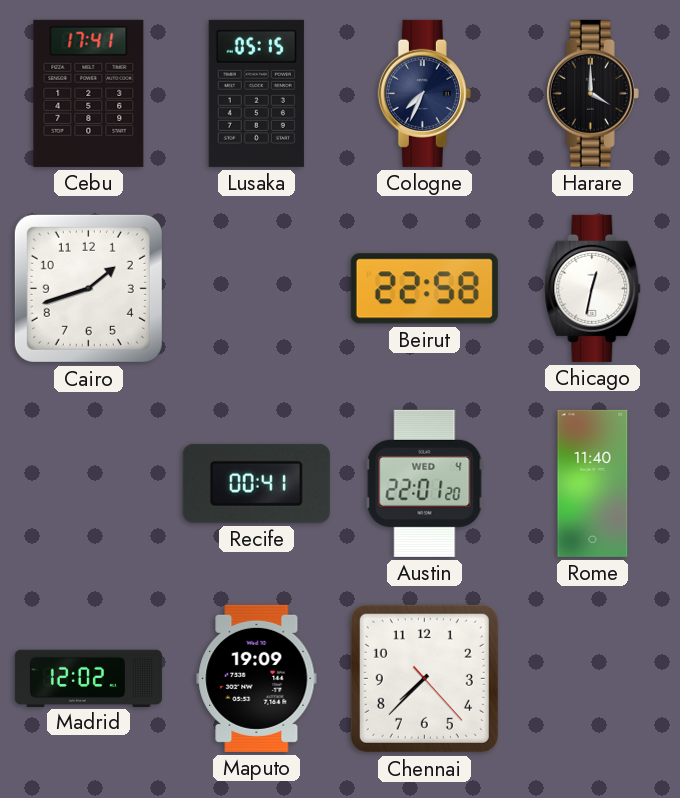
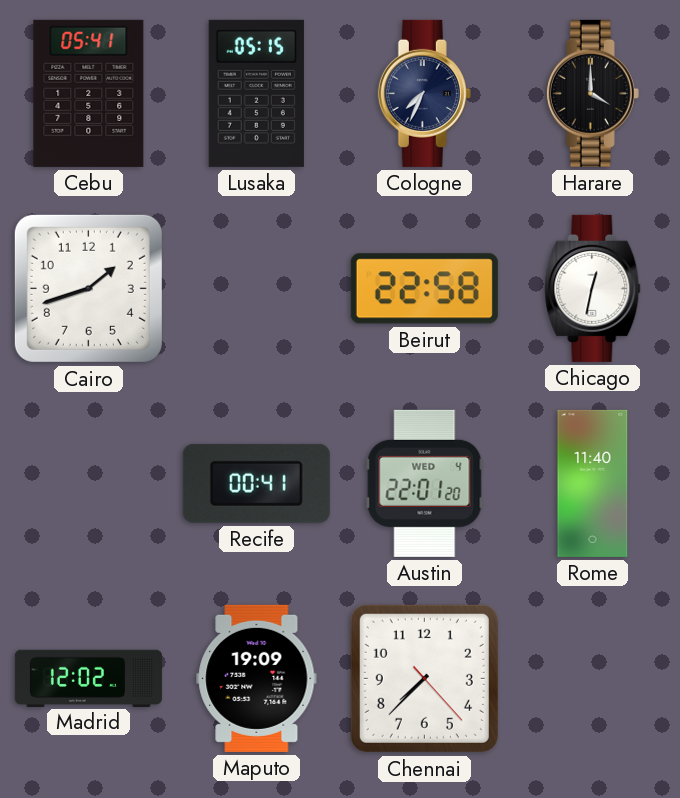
Cebu: 17:41 -> 05:41
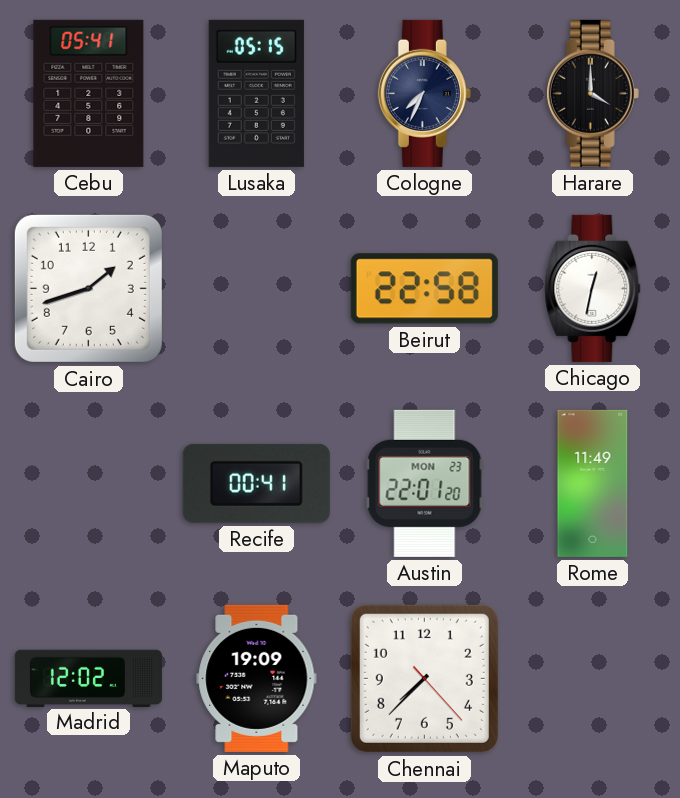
Austin date: WED 4 -> MON 23
Rome: 11:40 -> 11:49
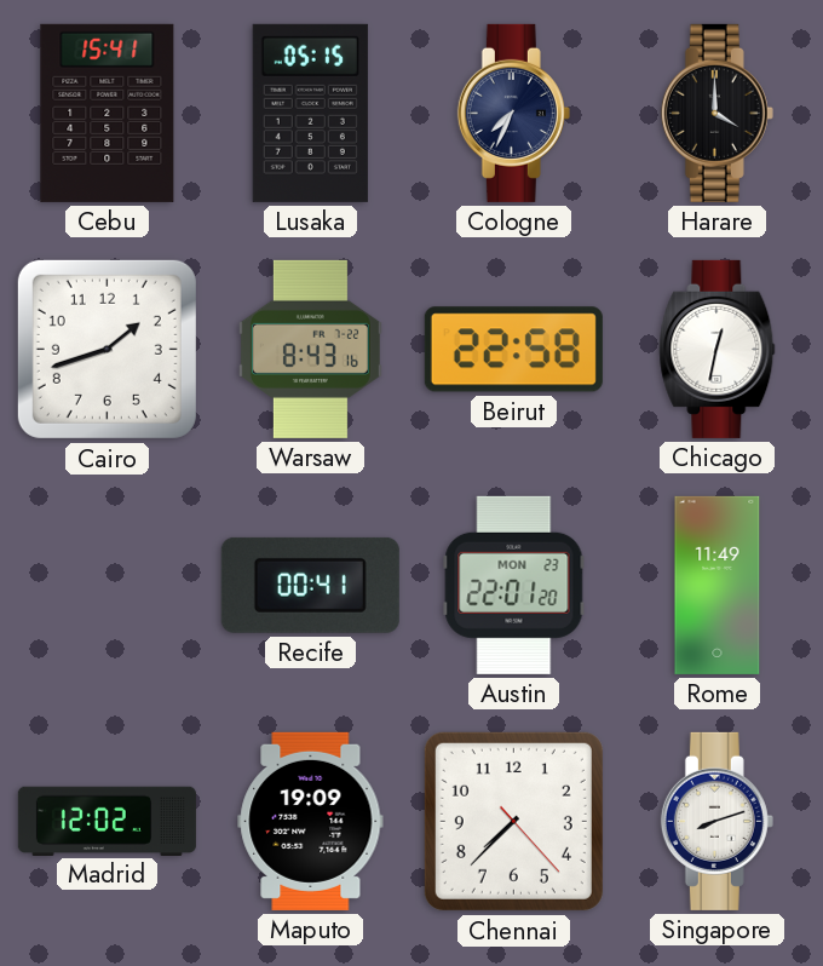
Cebu: 05:41 -> 15:41
Warsaw: none -> 8:43
Singapore: none -> 8:12
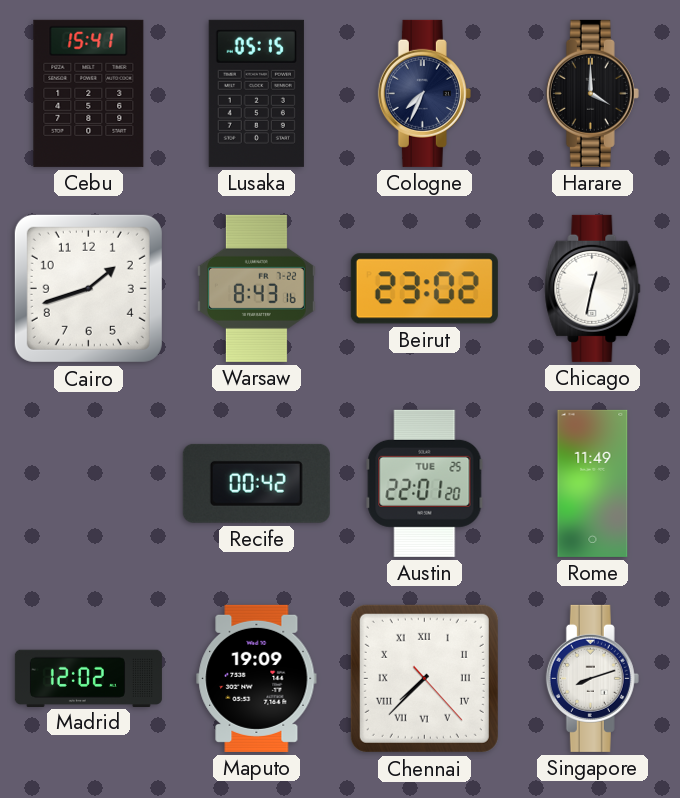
Beirut: 22:58 -> 23:02
Recife: 00:41 -> 00:42
Austin date: MON 23 -> TUE 25
Chennai numerals: Arabic -> Roman
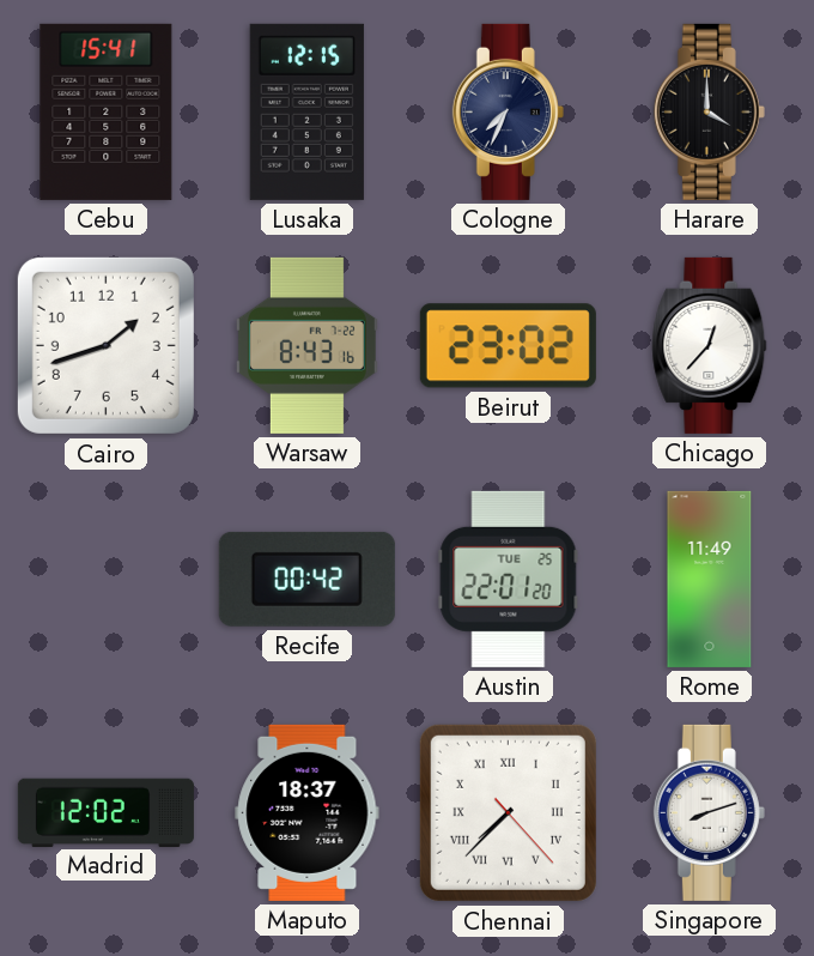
Lusaka: 05:15 -> 12:15
Chicago: 12:32 -> 12:37
Maputo: 19:09 -> 18:37
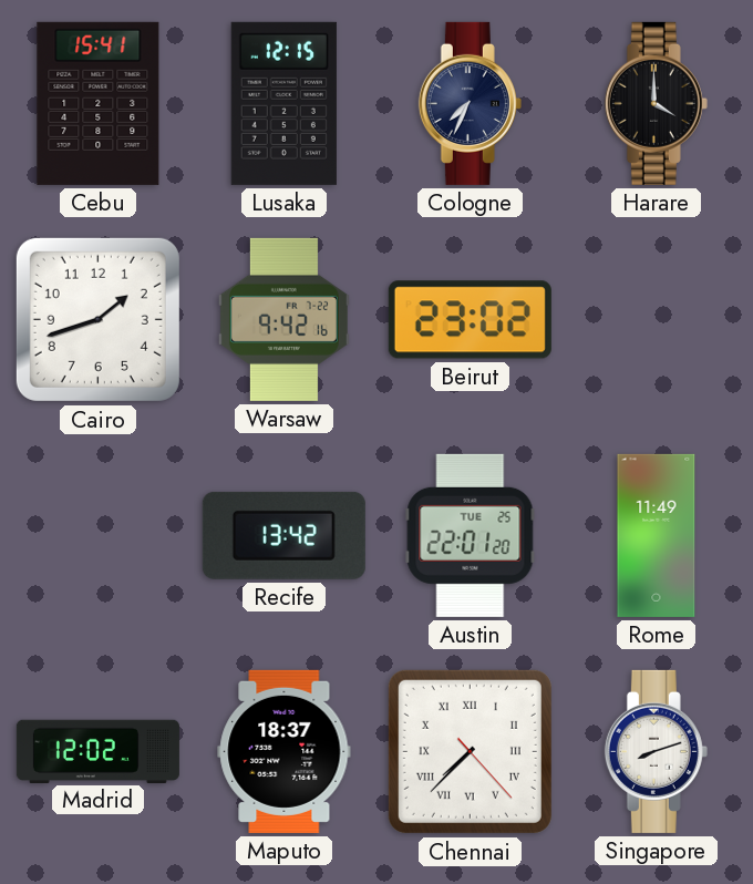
Warsaw: 8:43 -> 9:42
Chicago: 12:37 -> none
Recife: 00:42 -> 13:42
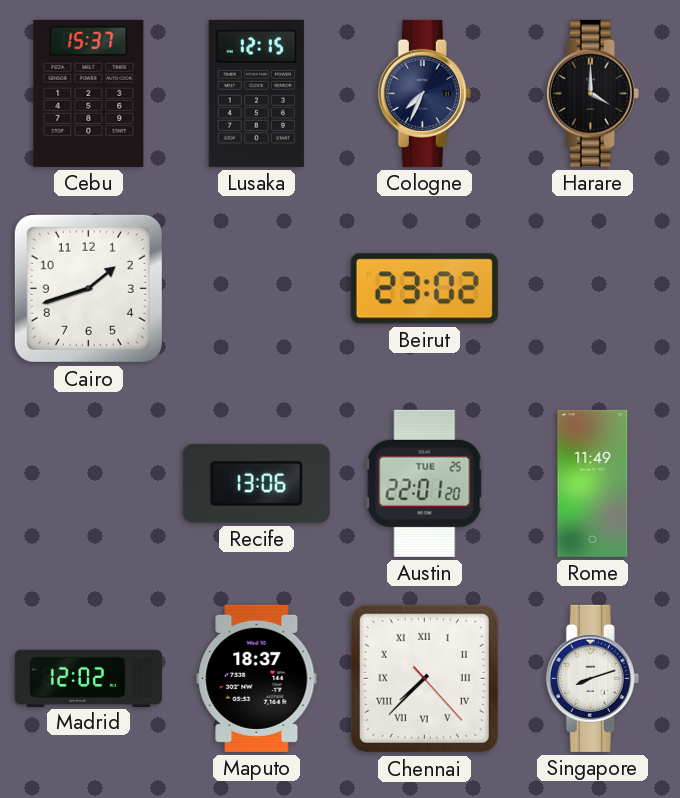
Cebu: 15:41 -> 15:37
Warsaw: 9:42 -> none
Recife: 13:42 -> 13:06
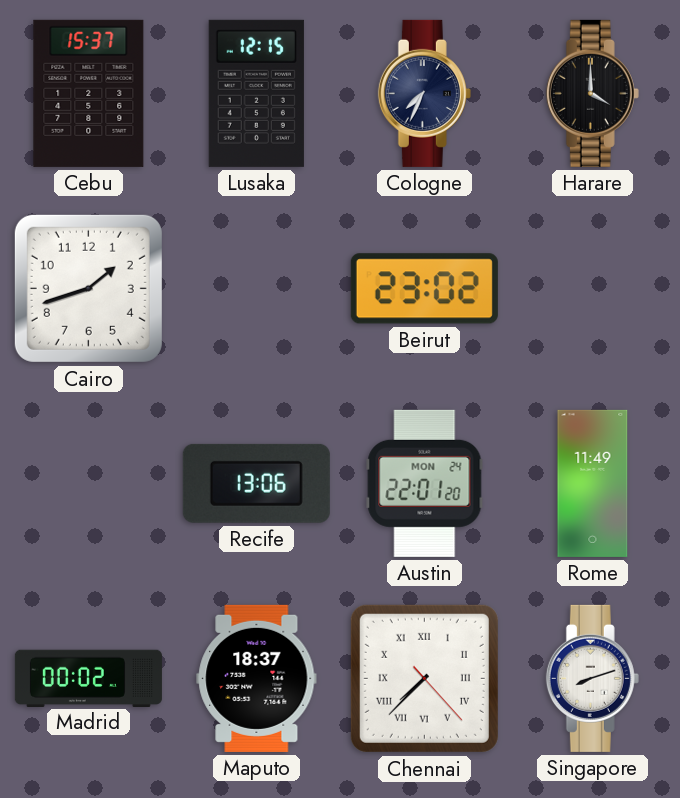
Austin date: TUE 25 -> MON 24
Madrid: 12:02 -> 00:02
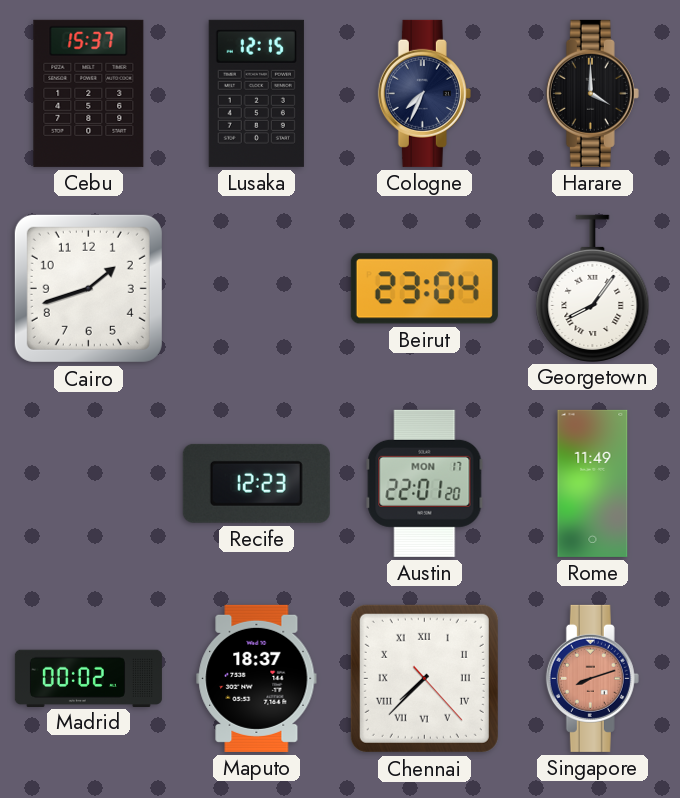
Beirut: 23:02 -> 23:04
Georgetown: none -> 8:06
Recife: 13:06 -> 12:23
Austin date: MON 24 -> MON 17
Singapore dial: white -> salmon
